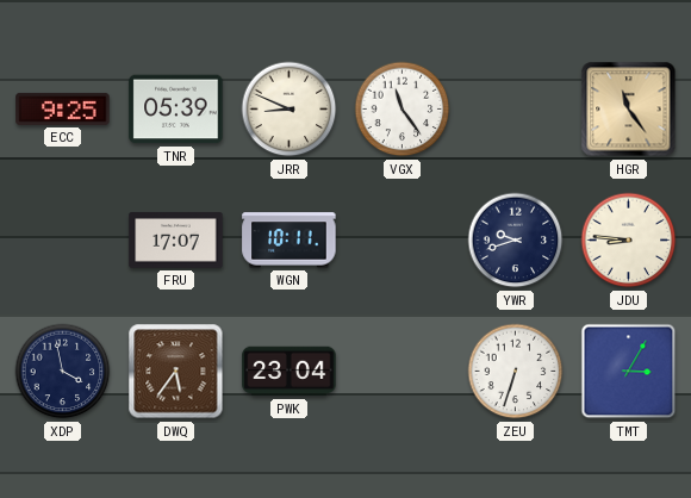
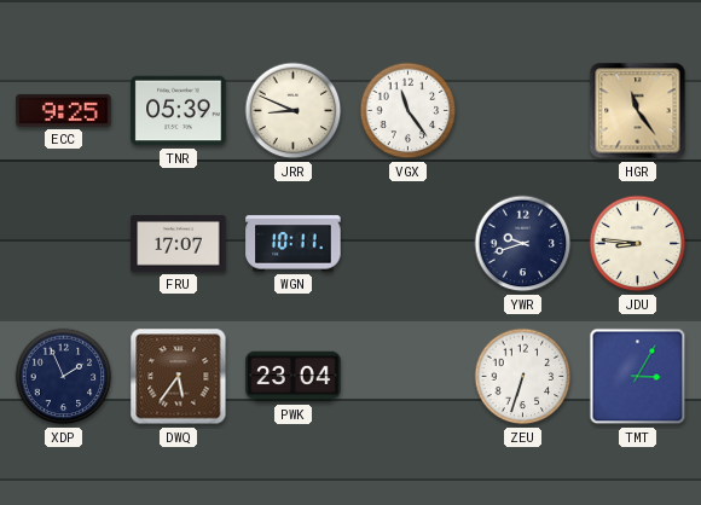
XDP: 3:58 -> 1:56
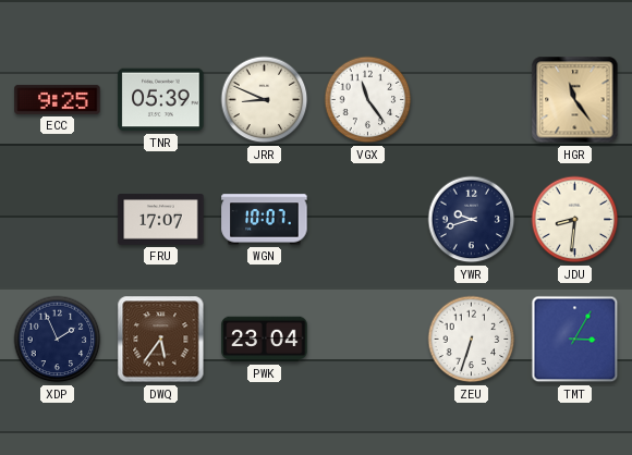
WGN: 10:11 -> 10:07
JDU: 8:46 -> 8:31
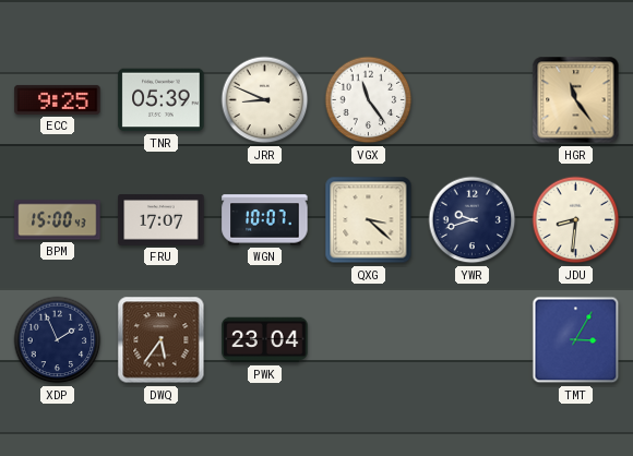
BPM: none -> 15:00
QXG: none -> 3:22
ZEU: 6:33 -> none
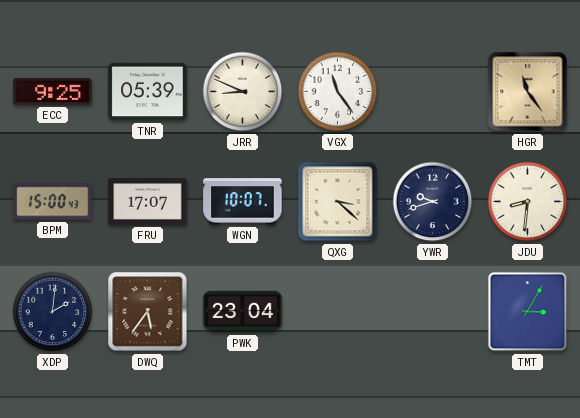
XDP: 1:56 -> 2:01
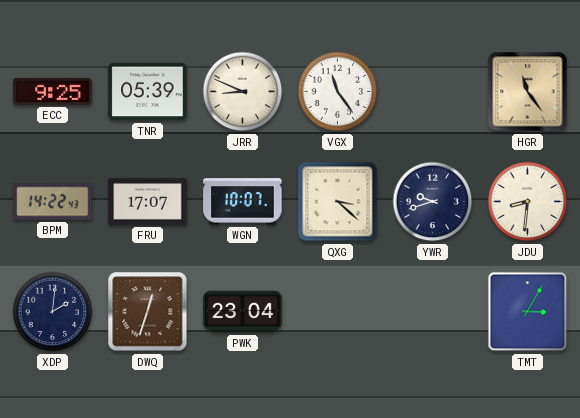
BPM: 15:00 -> 14:22
DWQ: 5:36 -> 12:33
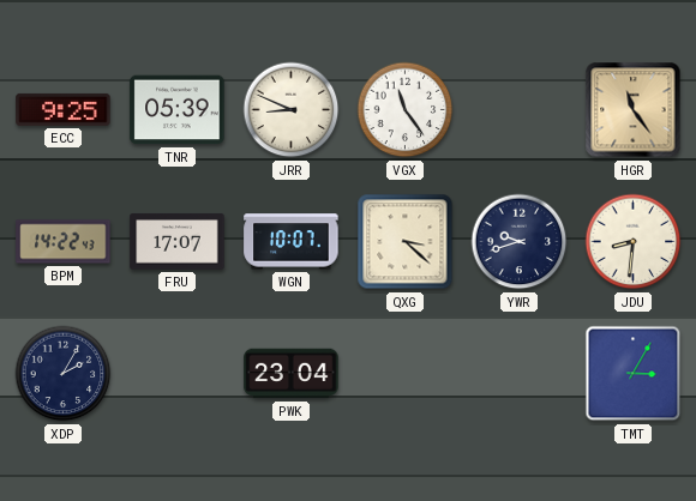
XDP: 2:01 -> 2:05
DWQ: 12:33 -> none
